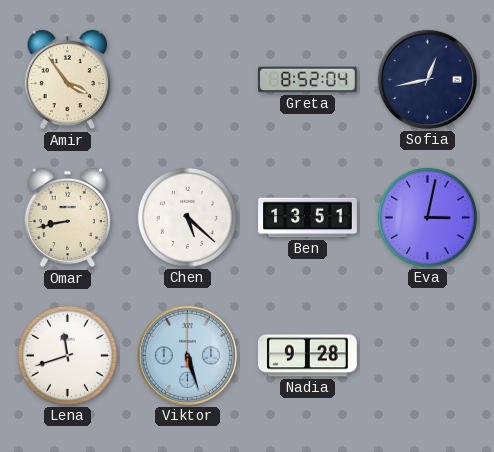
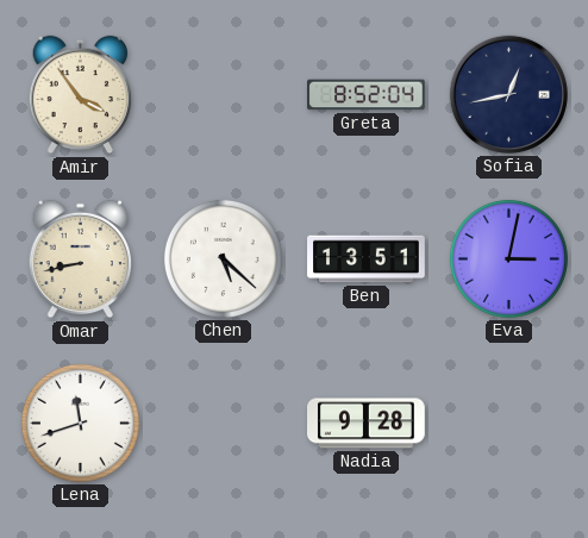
Viktor: 5:27 -> none
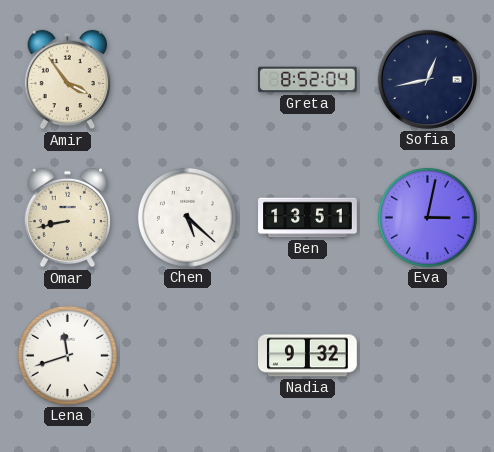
Nadia: 9:28 -> 9:32
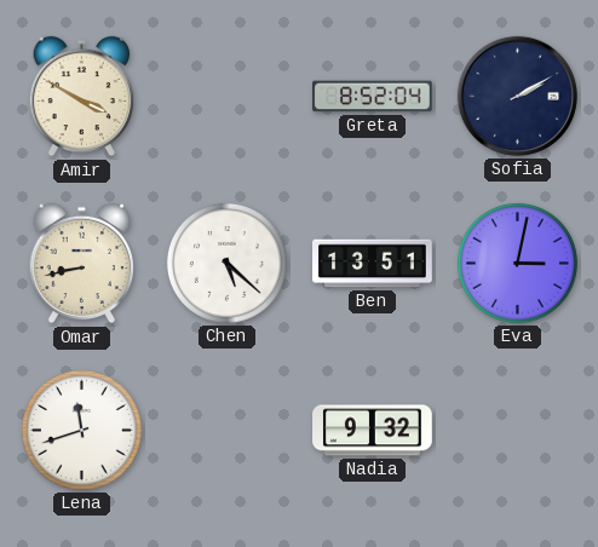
Amir: 3:54 -> 3:50
Sofia: 12:43 -> 2:10
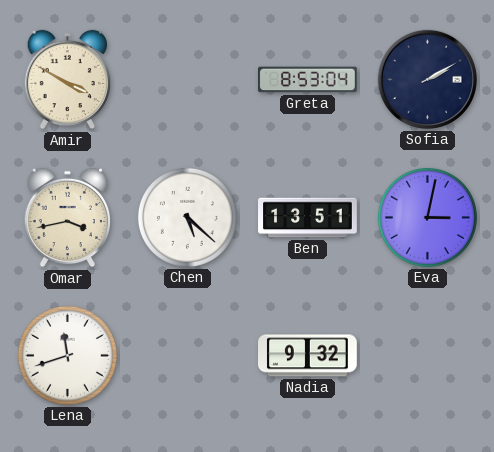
Greta: 8:52 -> 8:53
Omar: 8:43 -> 3:43
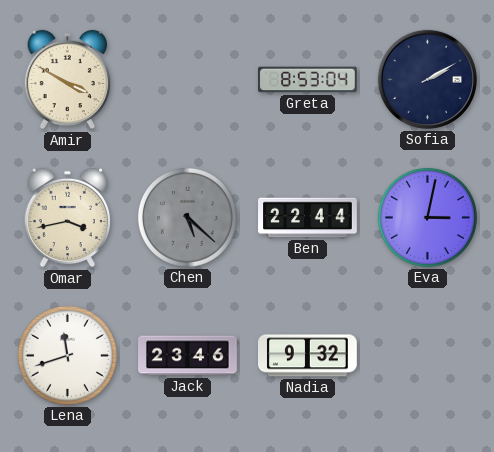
Chen dial: white -> grey
Ben: 13:51 -> 22:44
Jack: none -> 23:46
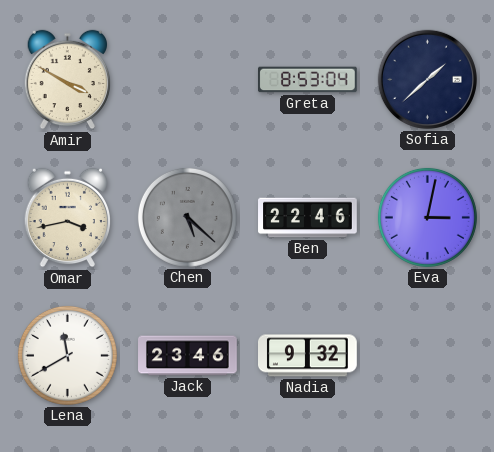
Sofia: 2:10 -> 1:38
Ben: 22:44 -> 22:46
Lena: 11:42 -> 11:40
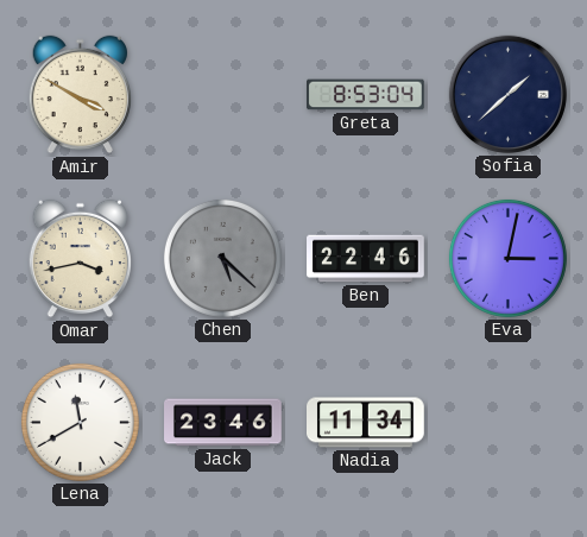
Nadia: 9:32 -> 11:34
